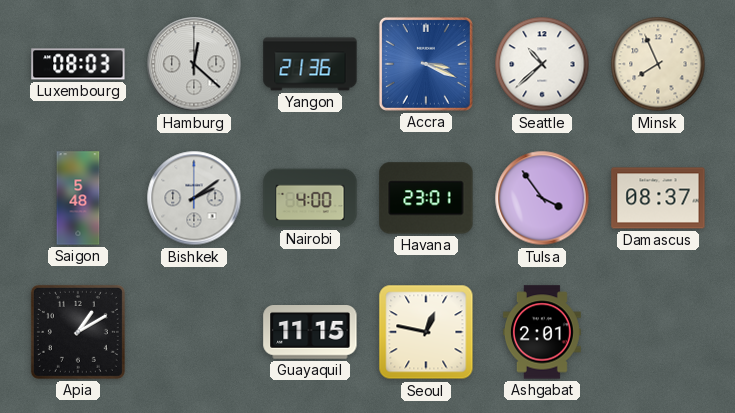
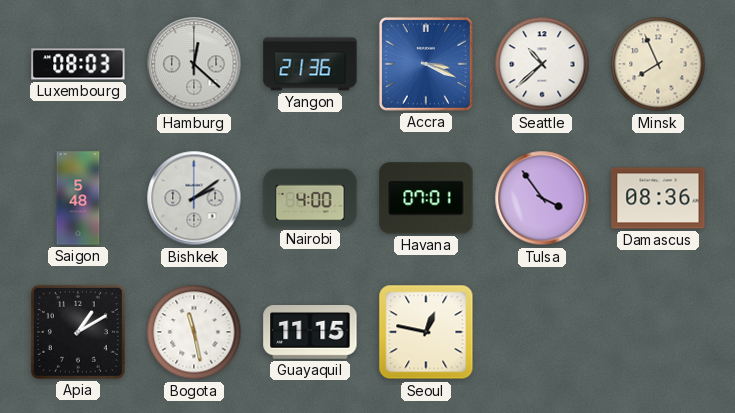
Havana: 23:01 -> 07:01
Damascus: 08:37 -> 08:36
Bogota: none -> 11:28
Ashgabat: 2:01 -> none
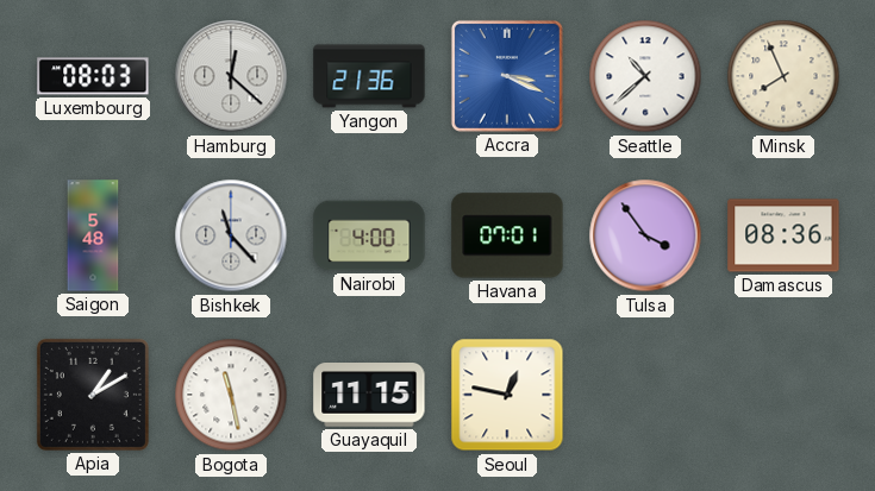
Bishkek: 2:09 -> 11:23
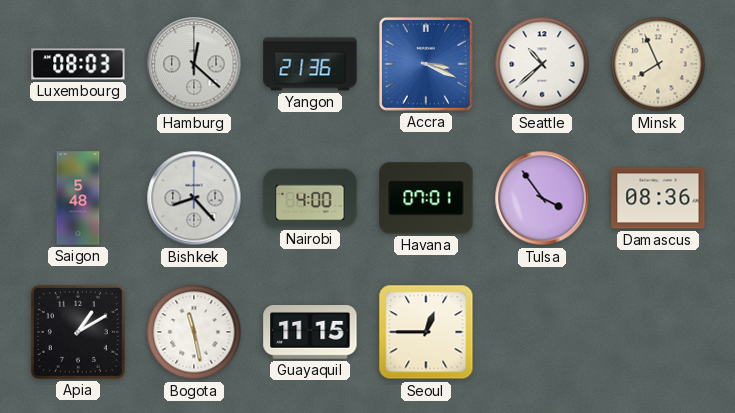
Bishkek: 11:23 -> 8:23
Seoul: 12:47 -> 12:45
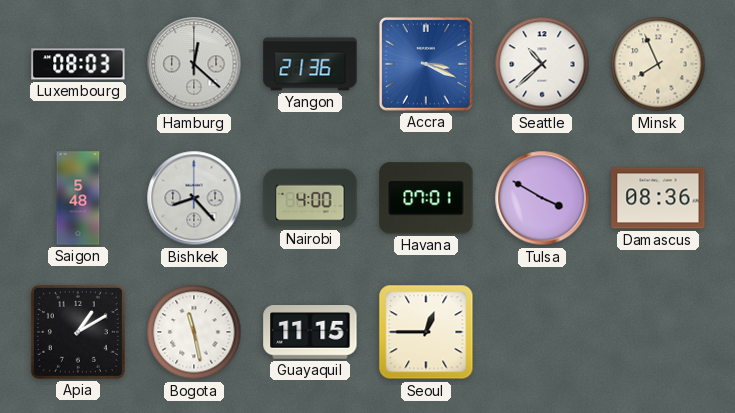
Tulsa: 3:54 -> 3:50
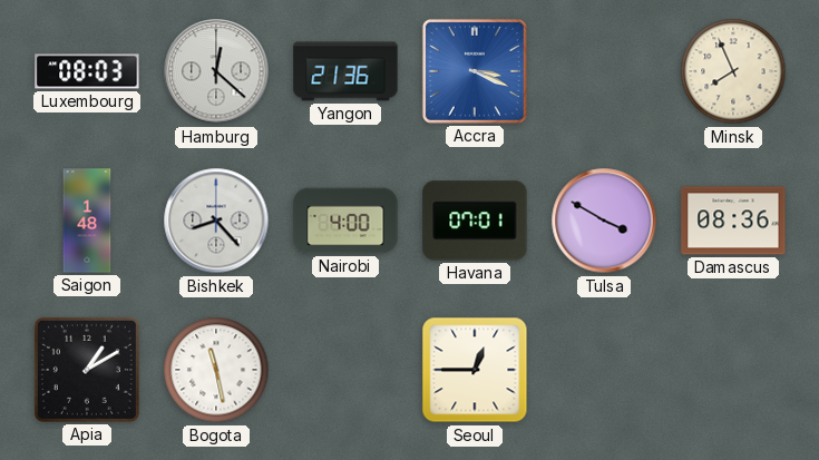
Seattle: 10:38 -> none
Saigon: 5:48 -> 1:48
Guayaquil: 11:15 -> none
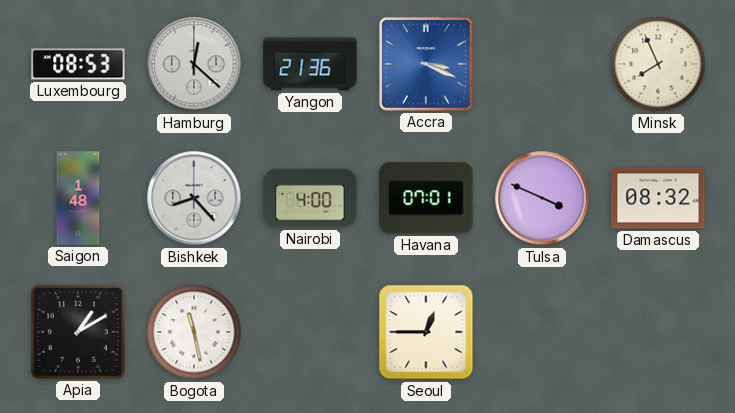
Luxembourg: 08:03 -> 08:53
Tulsa: 3:50 -> 3:49
Damascus: 08:36 -> 08:32
